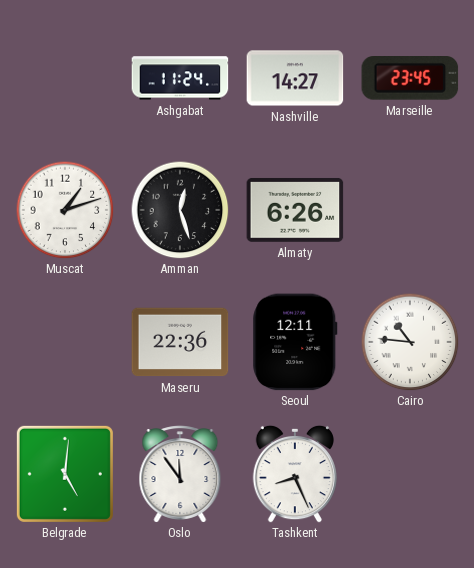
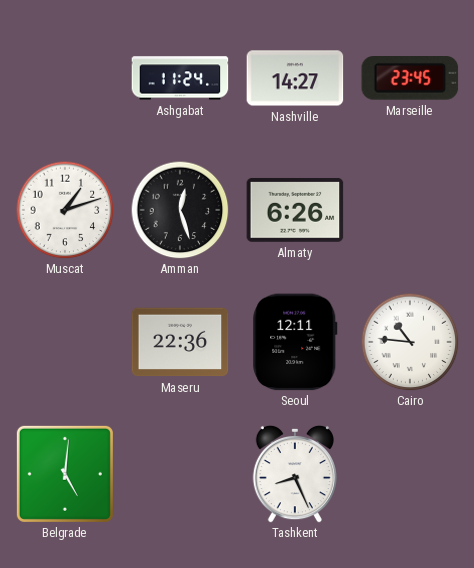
Oslo: 11:54 -> none
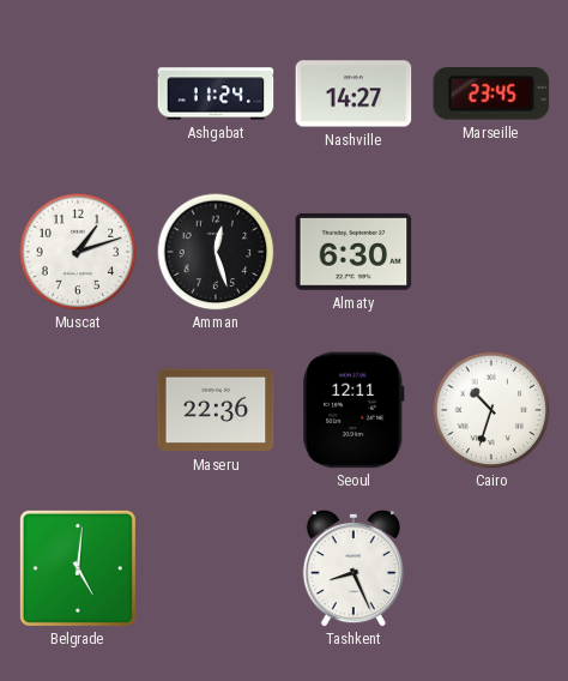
Almaty: 6:26 -> 6:30
Cairo: 10:46 -> 10:33
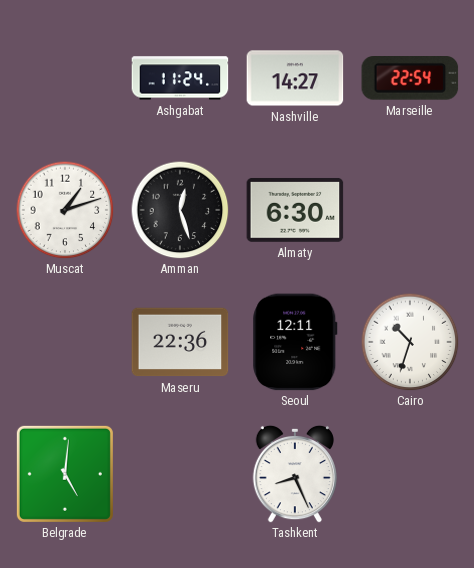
Marseille: 23:45 -> 22:54
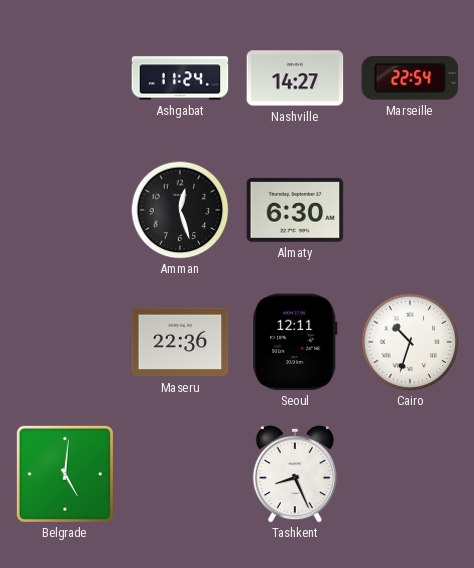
Muscat: 1:12 -> none
